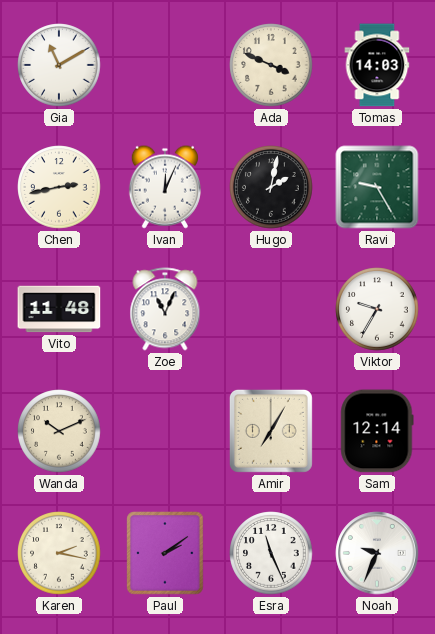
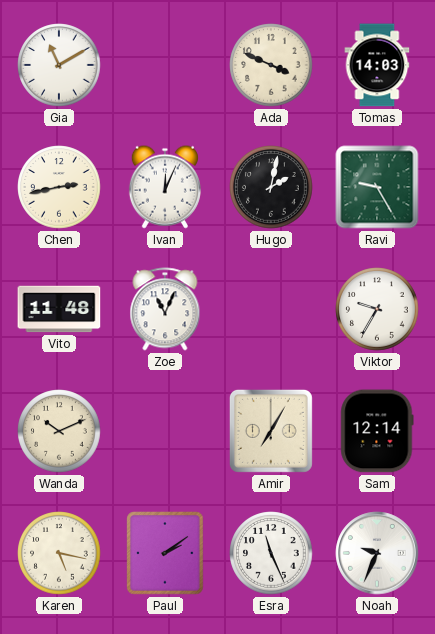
Karen: 2:17 -> 5:17
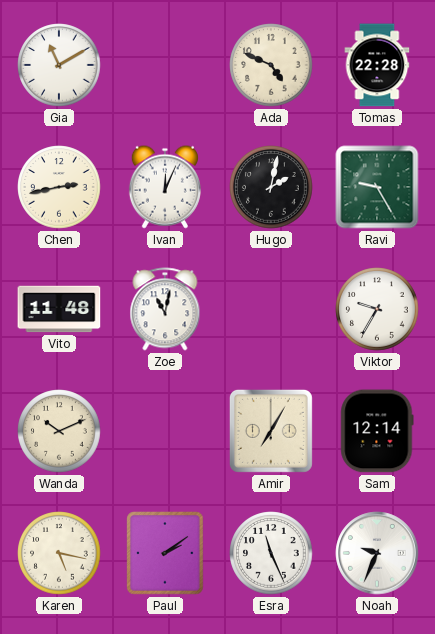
Ada: 3:49 -> 4:49
Tomas: 14:03 -> 22:28
Zoe: 11:04 -> 11:02
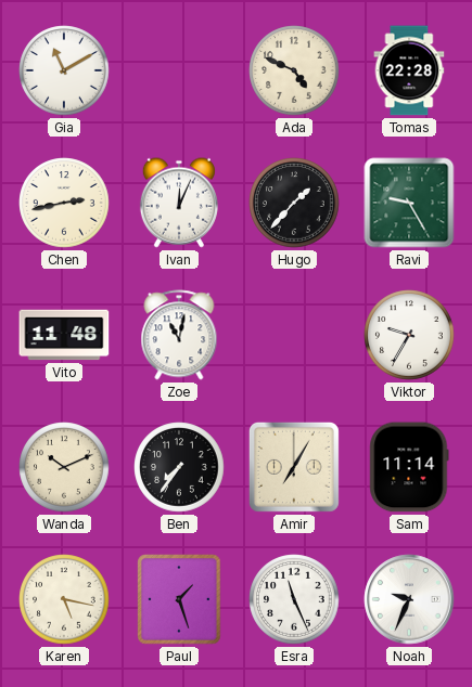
Hugo: 2:02 -> 1:37
Ben: none -> 7:36
Sam: 12:14 -> 11:14
Paul: 2:09 -> 1:27
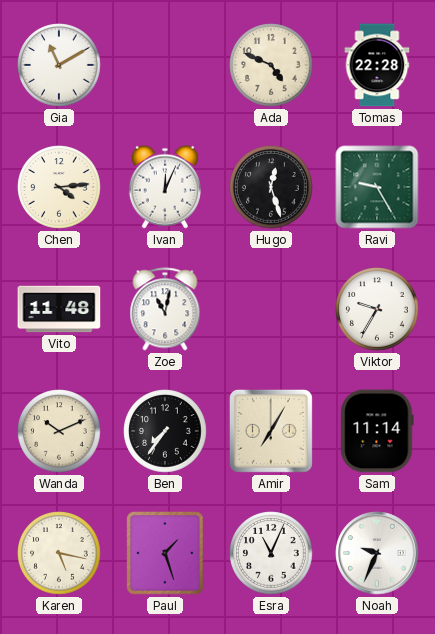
Chen: 2:43 -> 4:14
Hugo: 1:37 -> 12:27
Esra: 11:26 -> 11:04
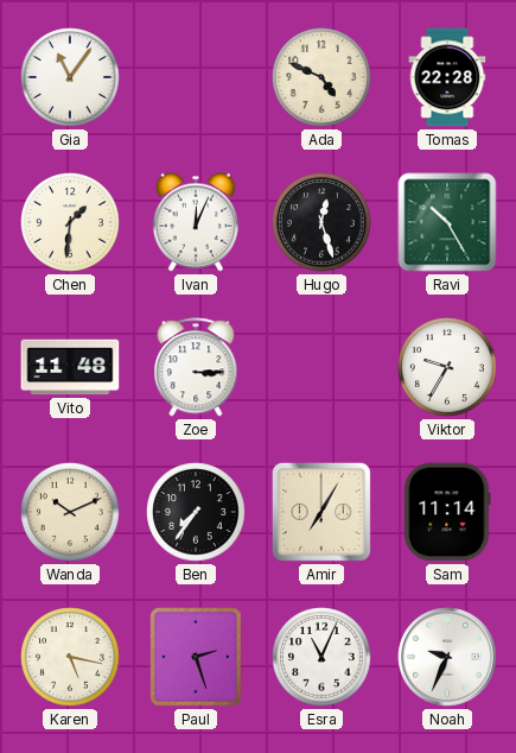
Gia: 11:10 -> 11:06
Chen: 4:14 -> 1:31
Ravi: 9:25 -> 10:25
Zoe: 11:02 -> 3:15
Paul: 1:27 -> 2:27
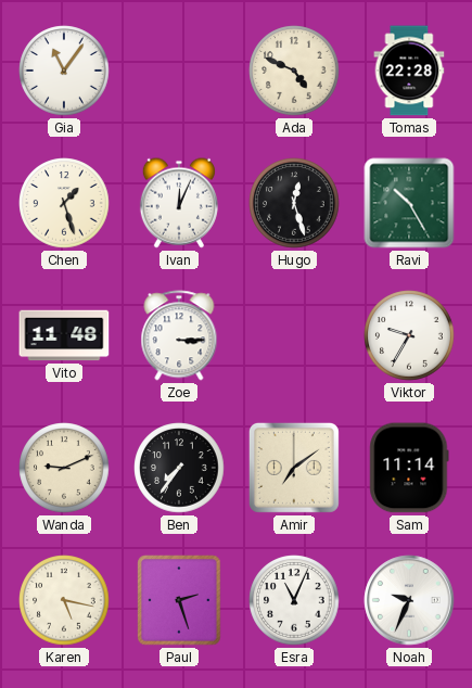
Chen: 1:31 -> 1:27
Wanda: 10:11 -> 9:11
Amir: 7:05 -> 7:09
